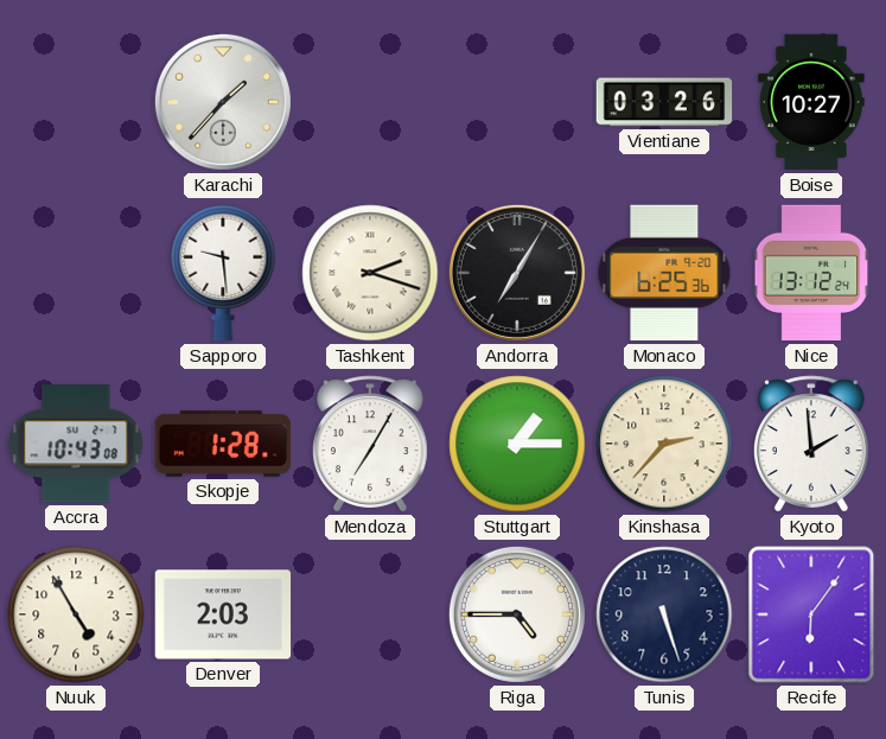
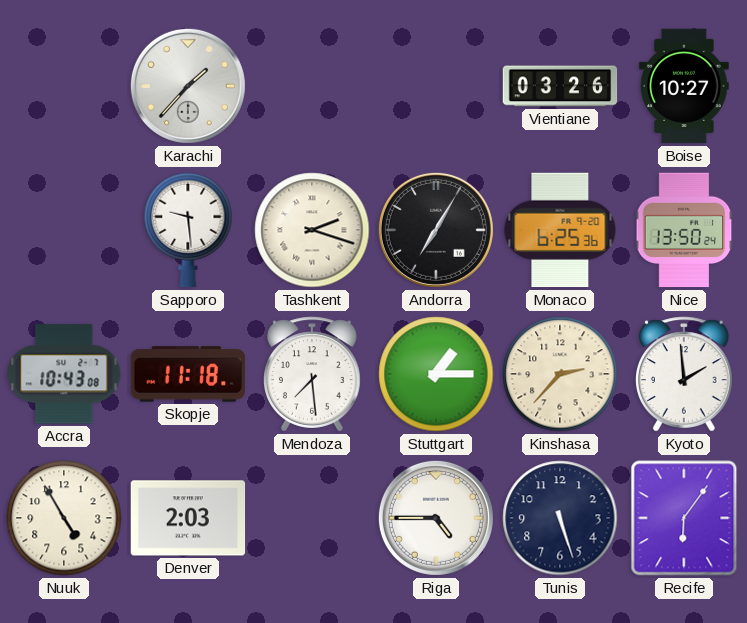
Nice: 13:12 -> 13:50
Skopje: 1:28 -> 11:18
Mendoza: 7:05 -> 7:29
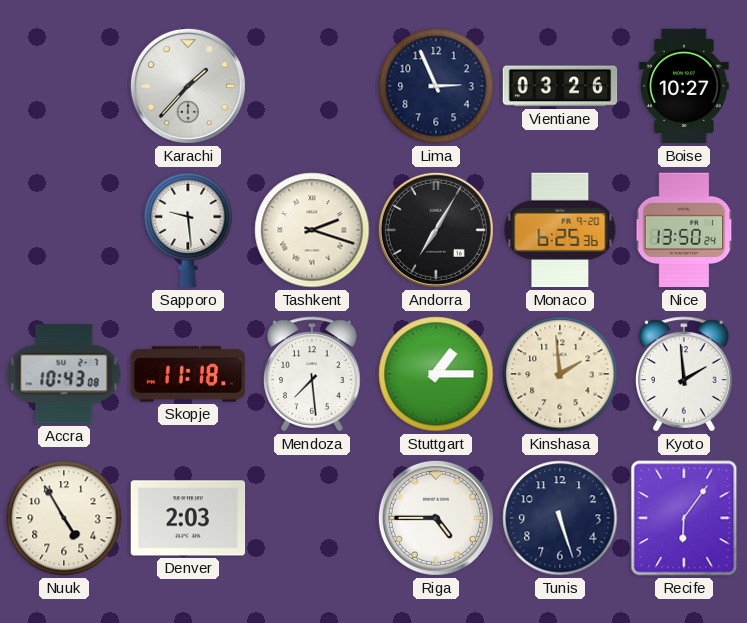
Lima: none -> 2:56
Kinshasa: 2:37 -> 1:59
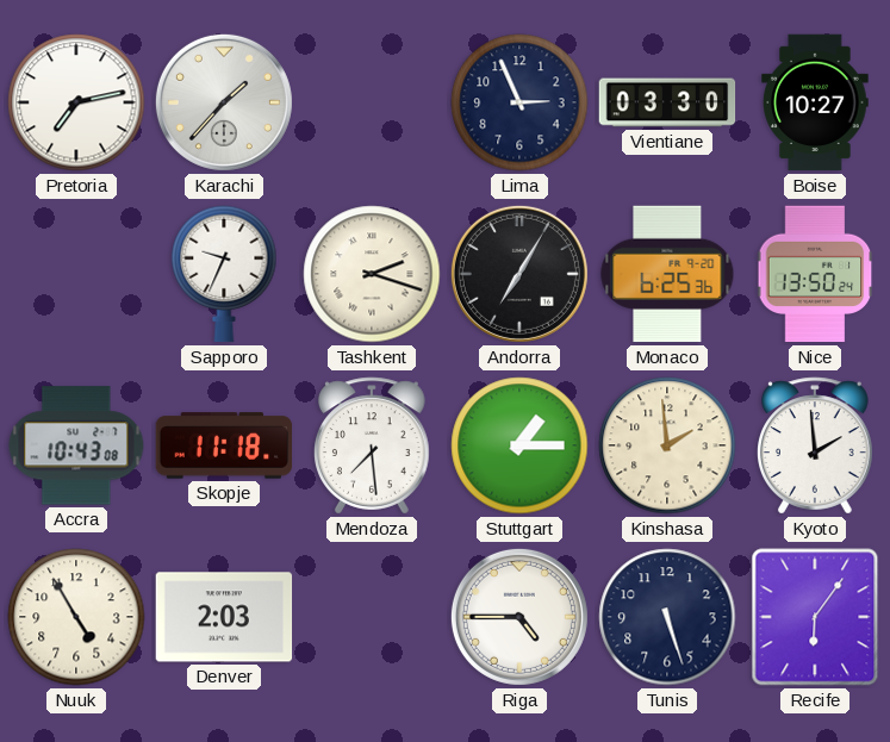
Pretoria: none -> 7:13
Vientiane: 03:26 -> 03:30
Sapporo: 9:29 -> 9:34
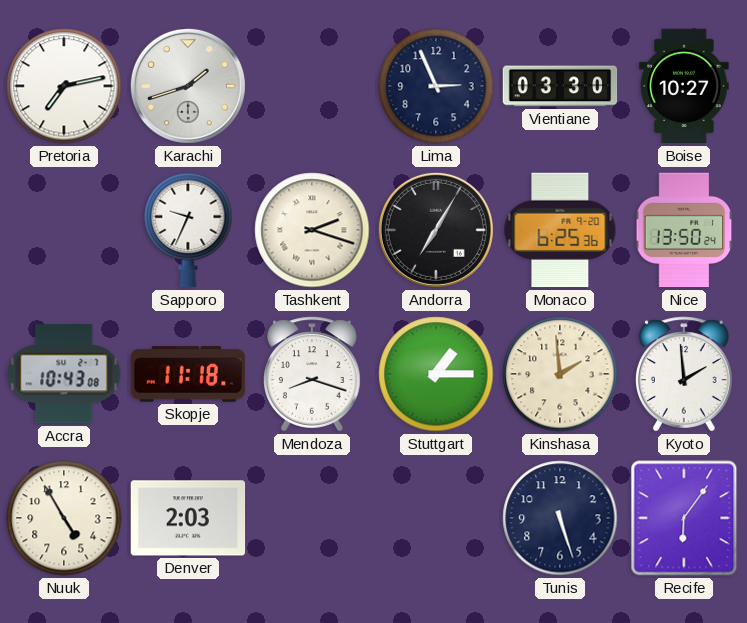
Karachi: 1:37 -> 1:42
Mendoza: 7:29 -> 8:18
Riga: 4:45 -> none
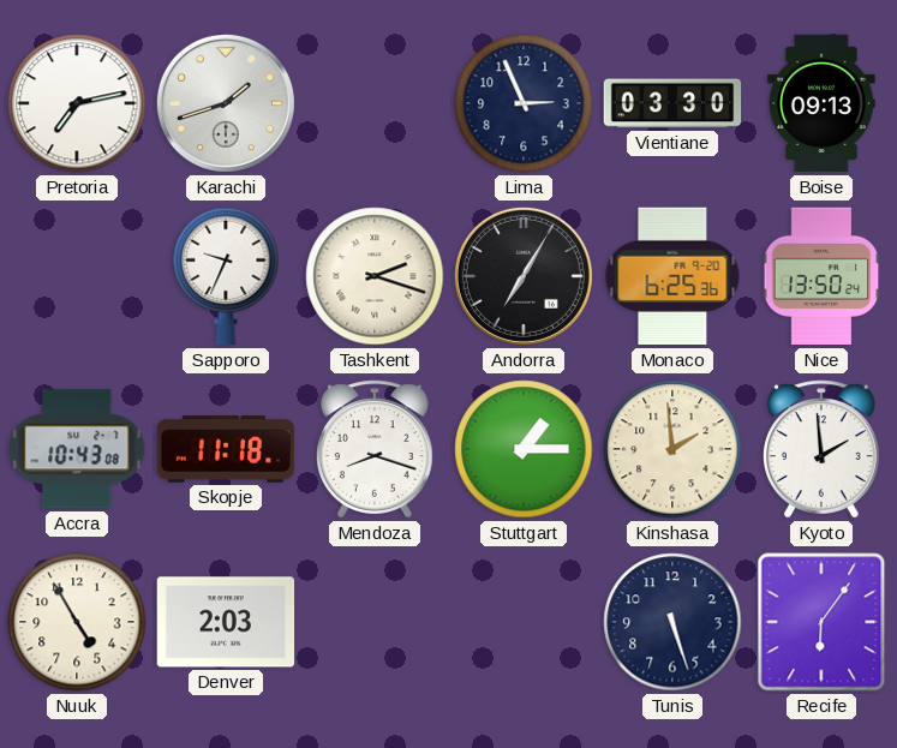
Boise: 10:27 -> 09:13
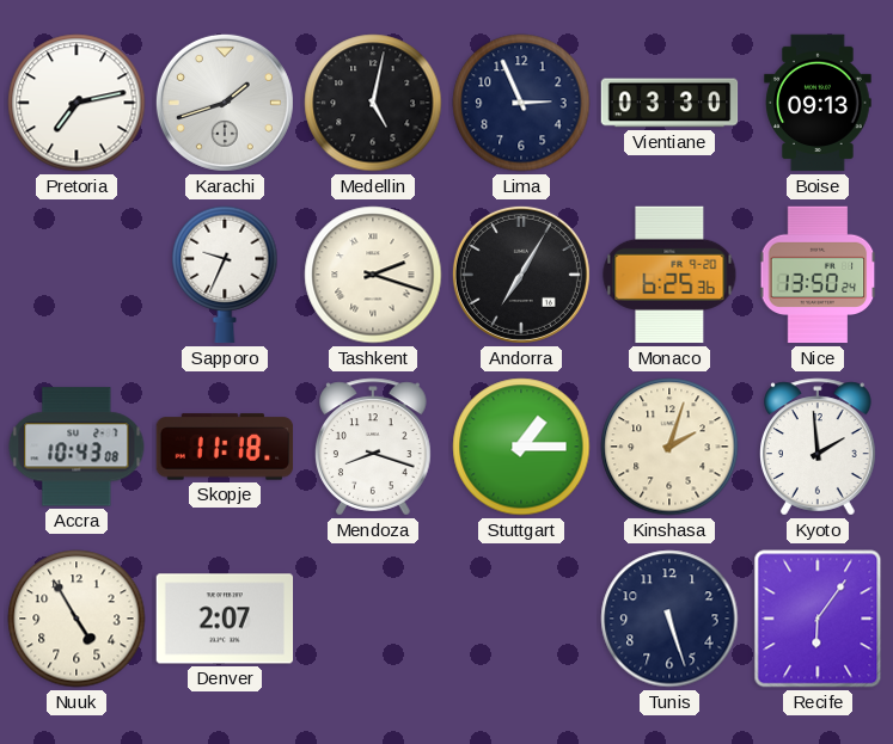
Medellin: none -> 5:02
Kinshasa: 1:59 -> 2:03
Denver: 2:03 -> 2:07
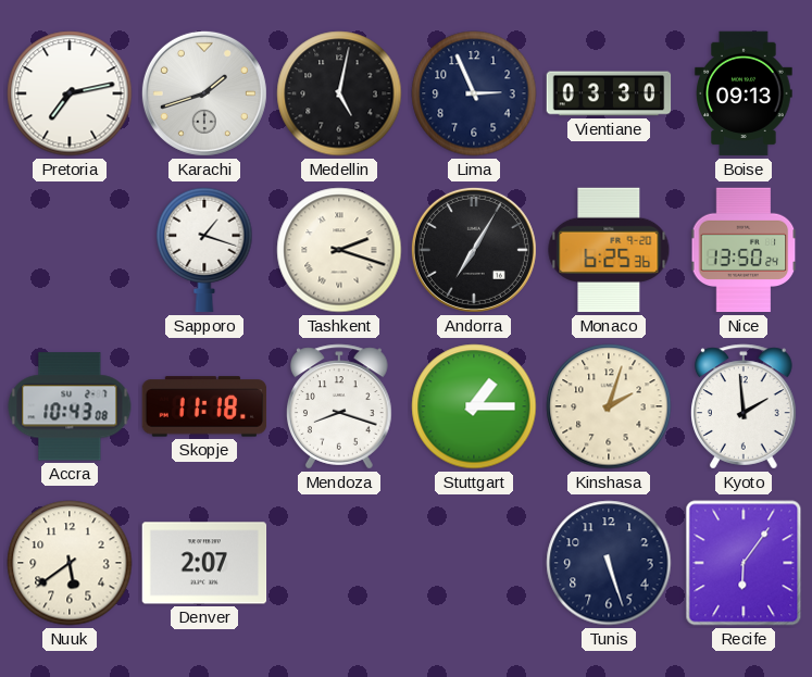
Sapporo: 9:34 -> 1:18
Nuuk: 4:55 -> 5:39
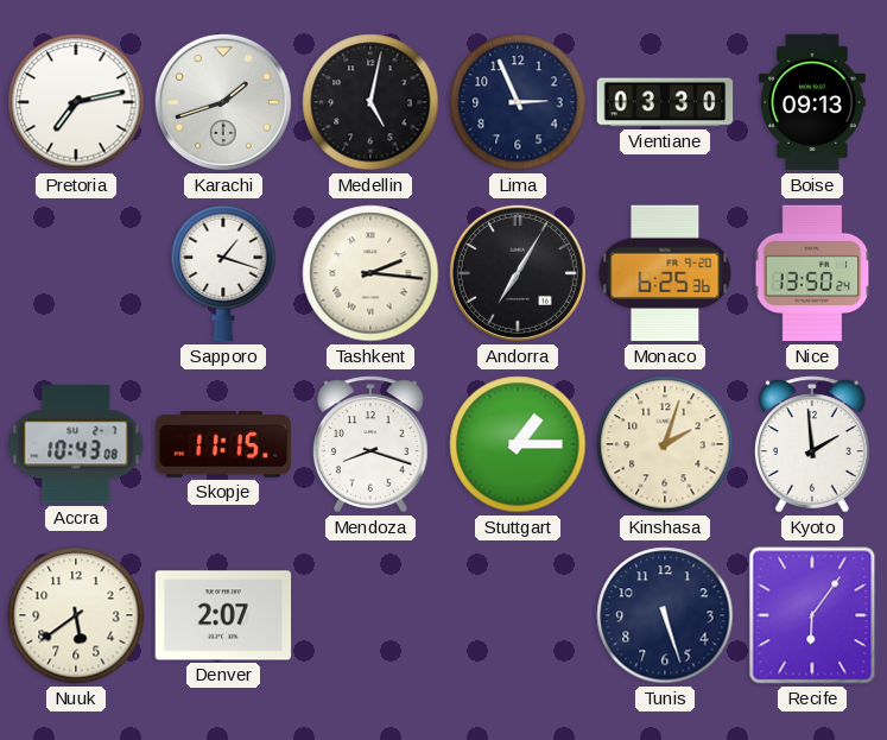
Tashkent: 2:18 -> 2:16
Skopje: 11:18 -> 11:15
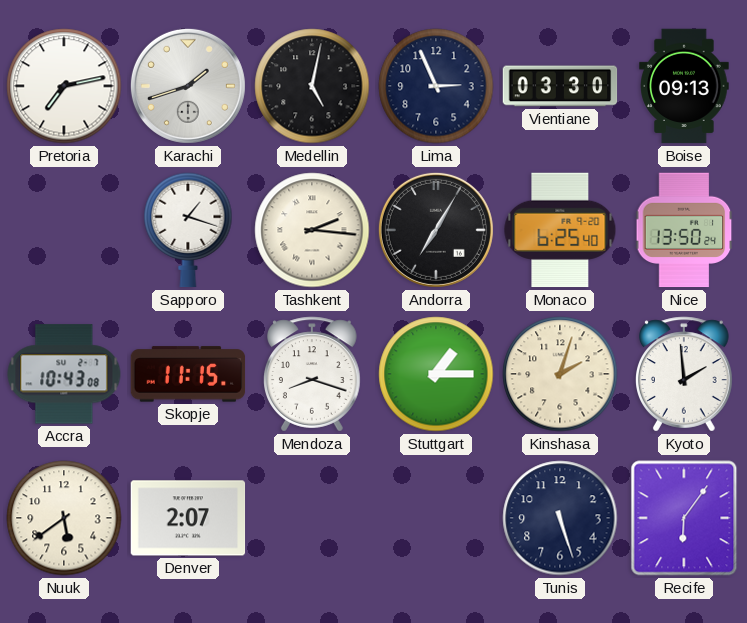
Monaco: 6:25:36 -> 6:25:40
